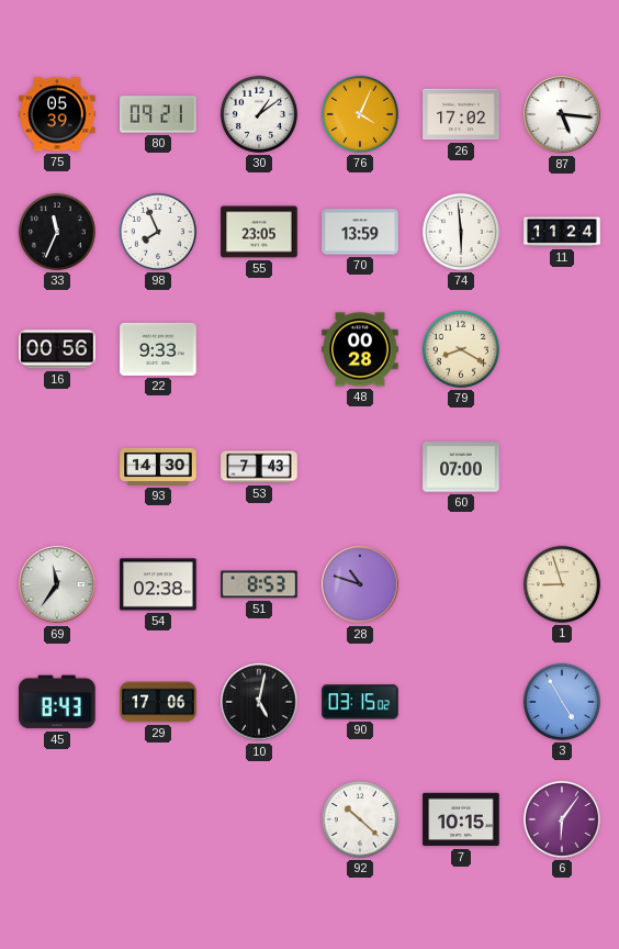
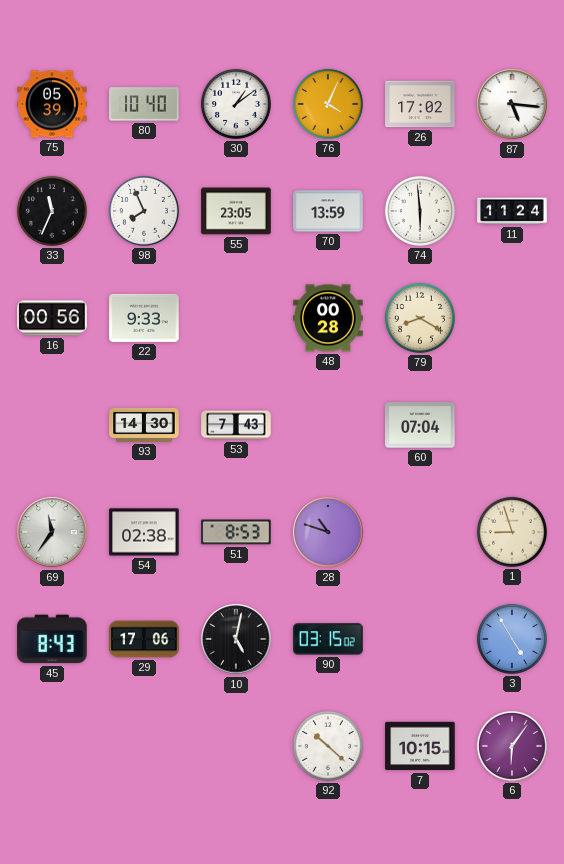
80: 09:21 -> 10:40
60: 07:00 -> 07:04
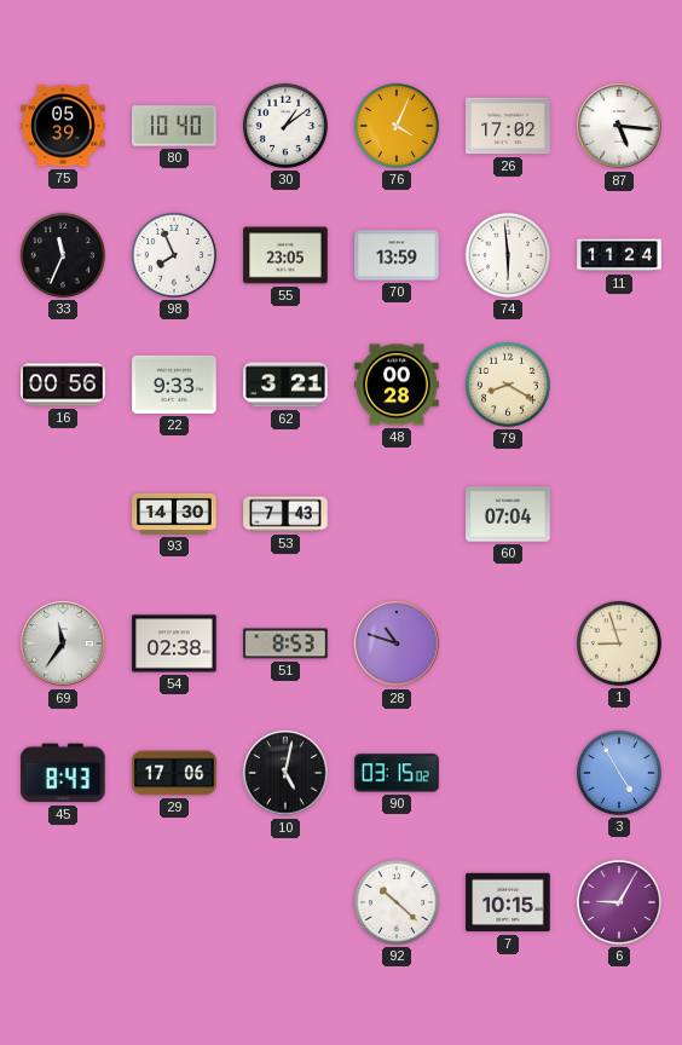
62: none -> 3:21
6: 6:06 -> 9:05
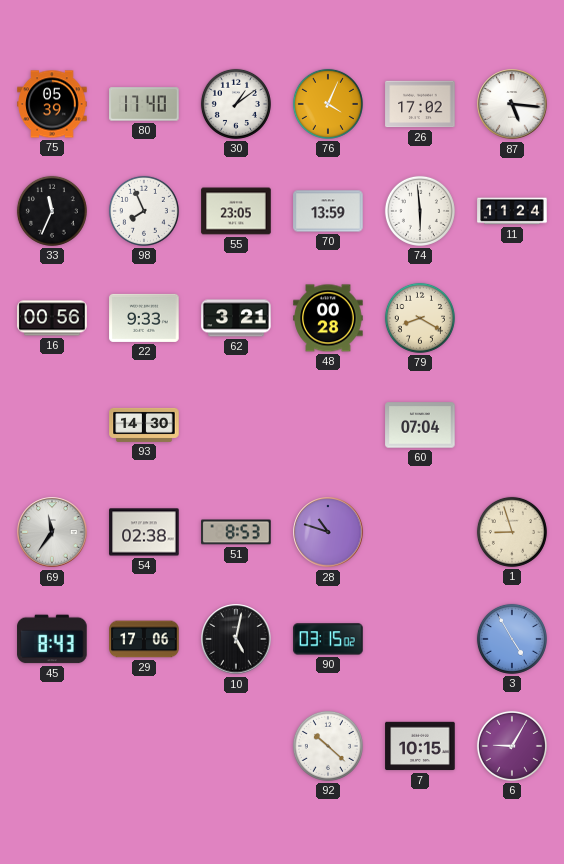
80: 10:40 -> 17:40
53: 7:43 -> none
